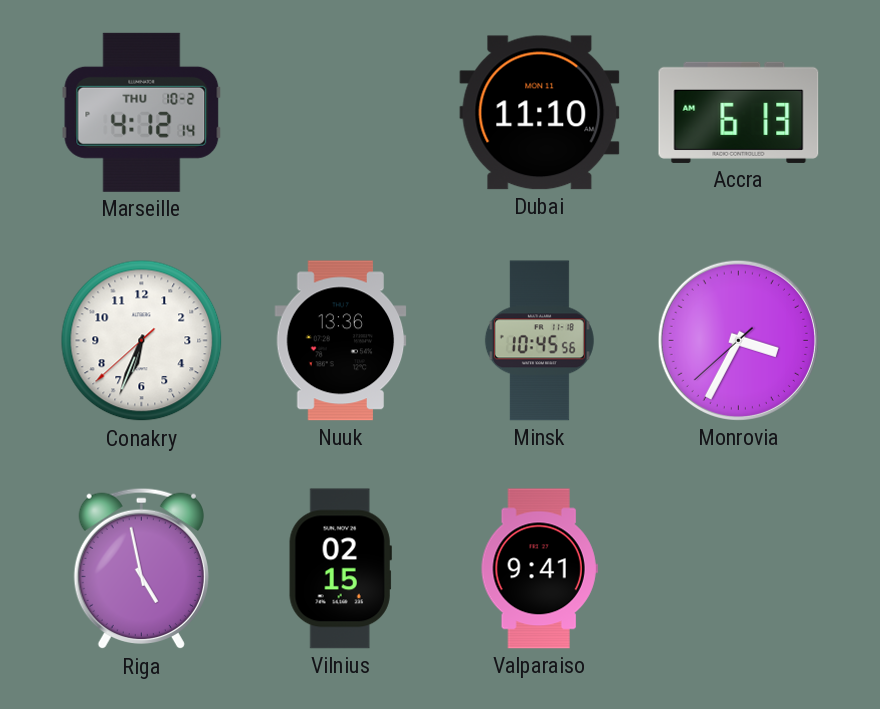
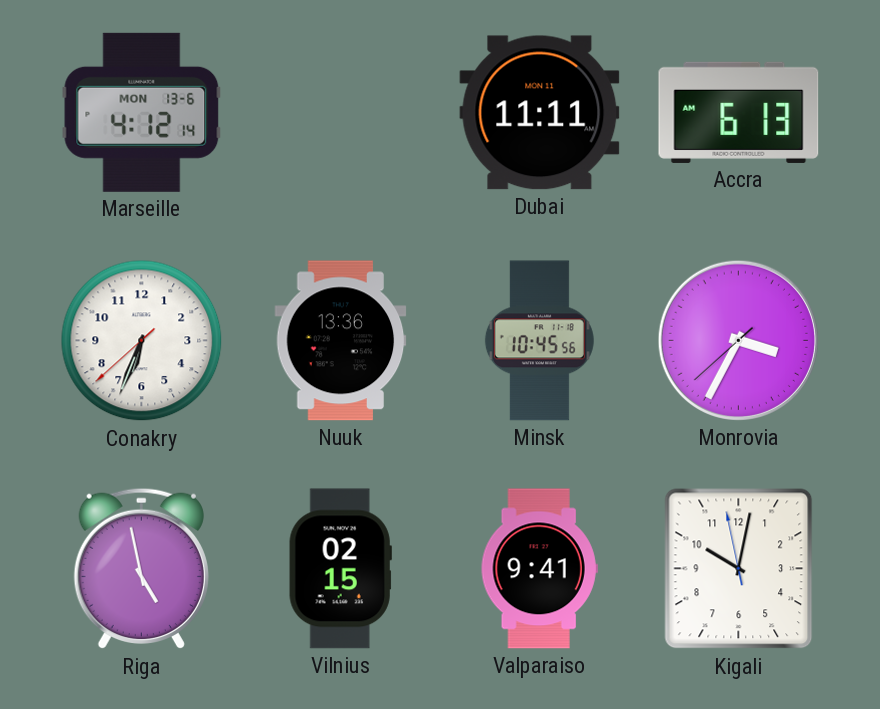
Marseille date: THU 10-2 -> MON 13-6
Dubai: 11:10 -> 11:11
Kigali: none -> 10:01
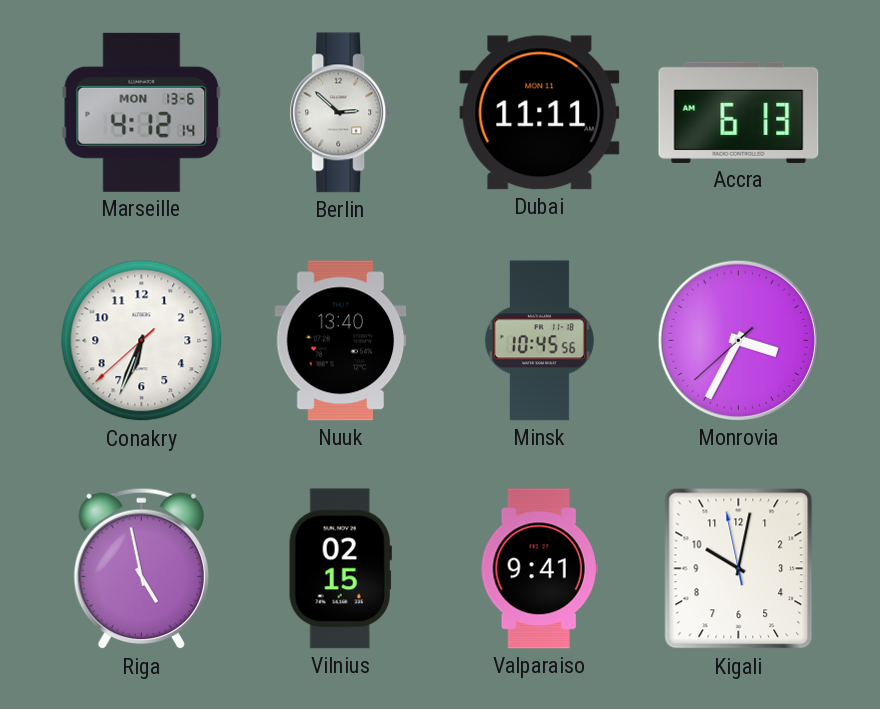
Berlin: none -> 2:52
Nuuk: 13:36 -> 13:40
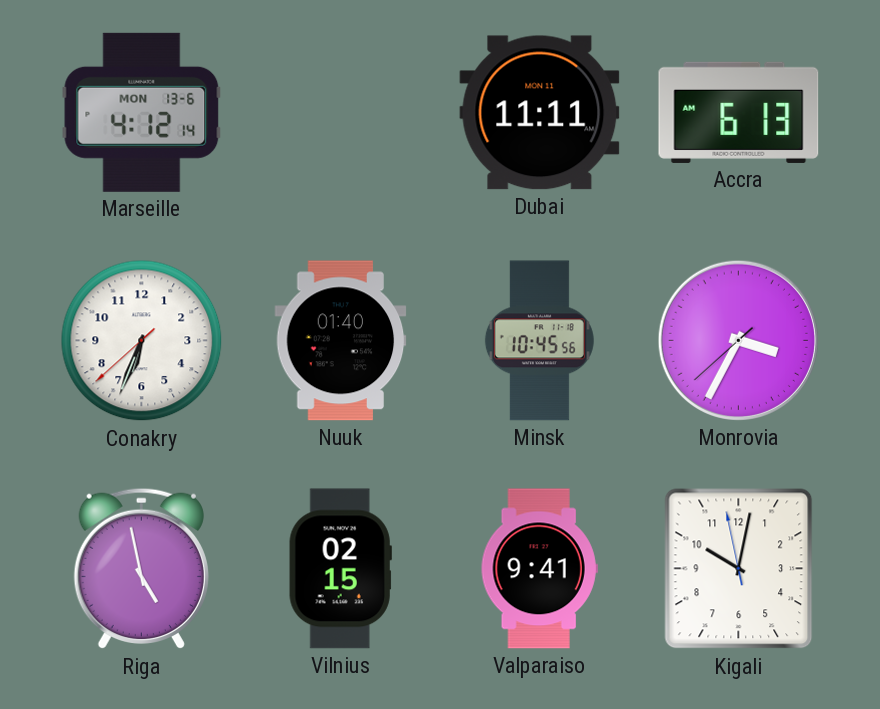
Berlin: 2:52 -> none
Nuuk: 13:40 -> 01:40
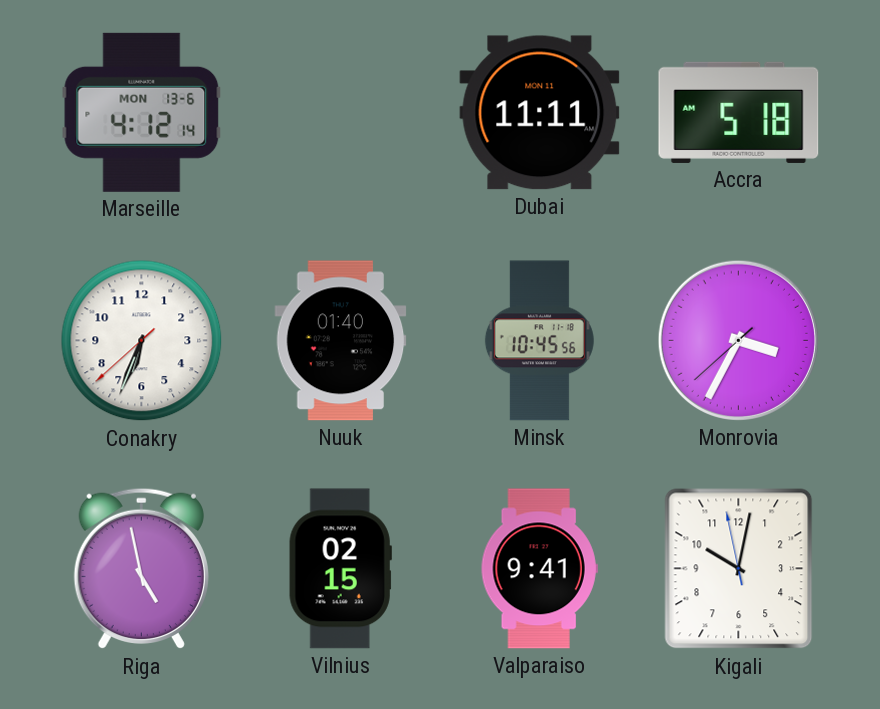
Accra: 6:13 -> 5:18
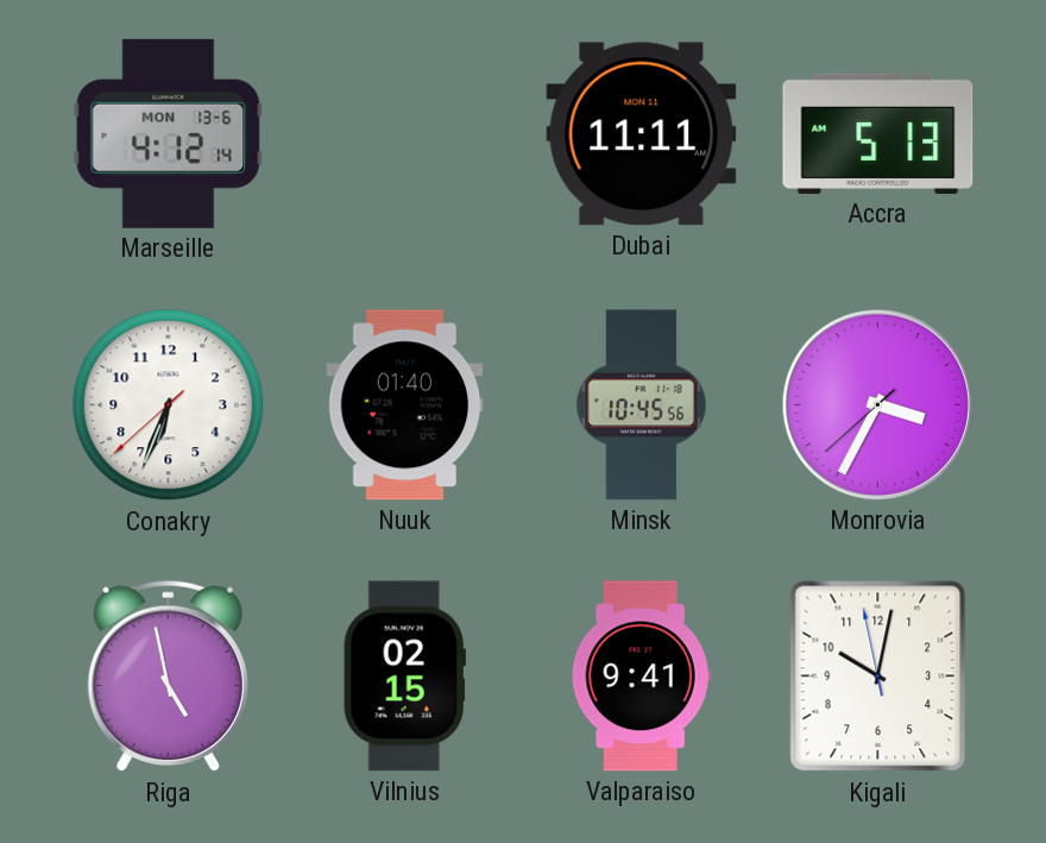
Accra: 5:18 -> 5:13
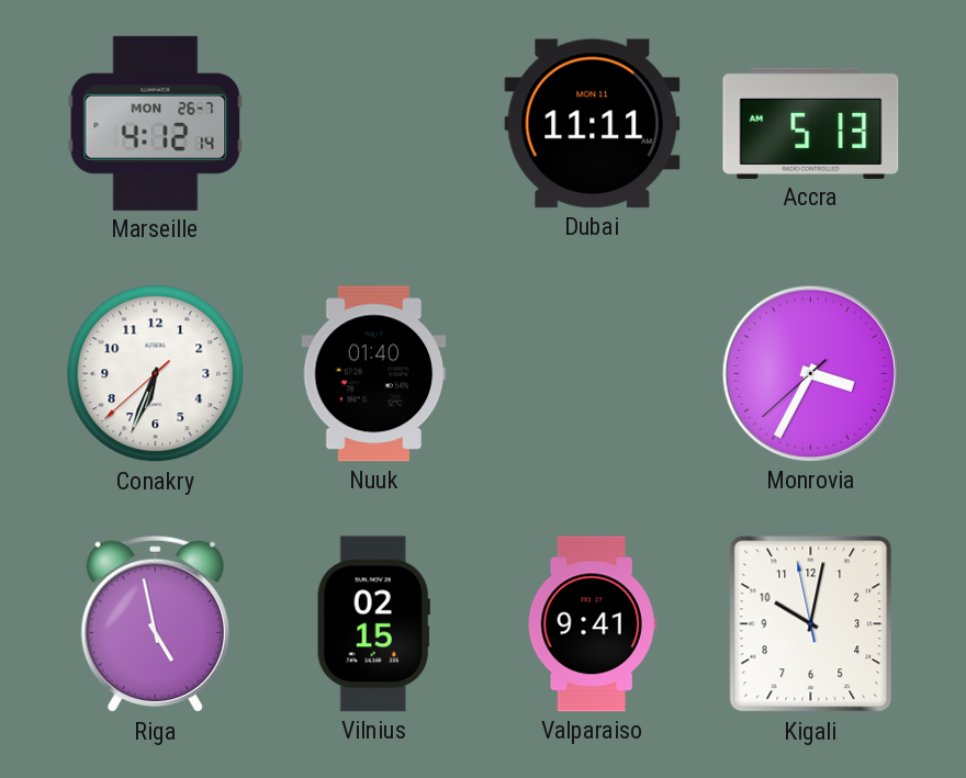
Marseille date: MON 13-6 -> MON 26-7
Minsk: 10:45 -> none
